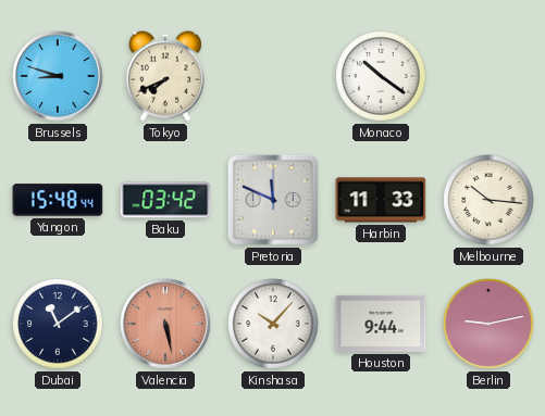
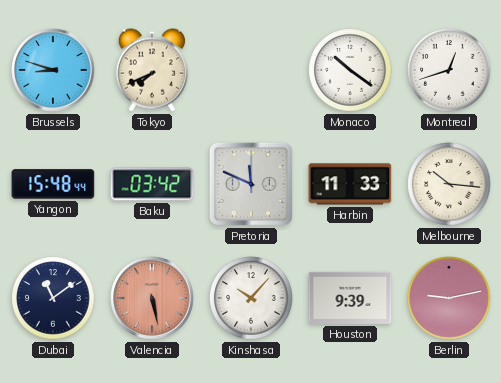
Montreal: none -> 12:42
Houston: 9:44 -> 9:39
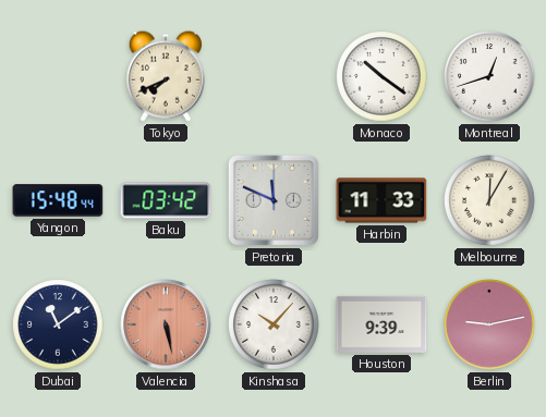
Brussels: 8:48 -> none
Melbourne: 10:16 -> 12:05
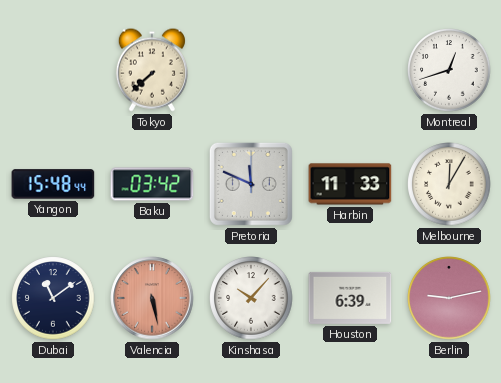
Tokyo: 7:41 -> 7:38
Monaco: 10:21 -> none
Houston: 9:39 -> 6:39
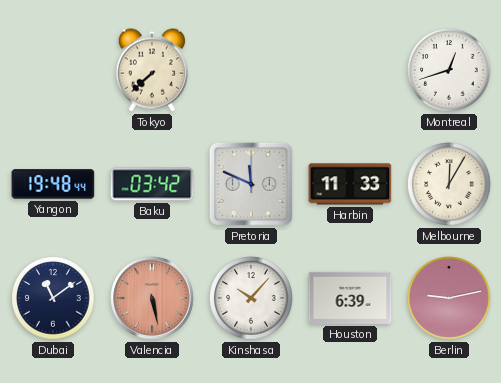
Yangon: 15:48 -> 19:48
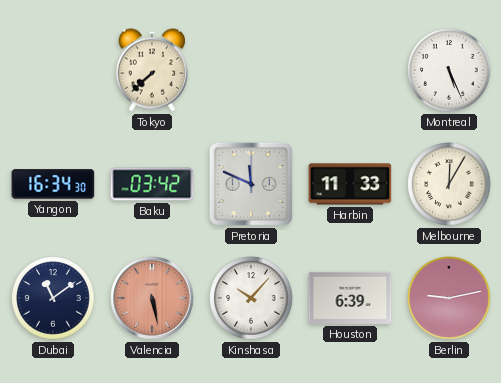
Montreal: 12:42 -> 5:26
Yangon: 19:48 -> 16:34
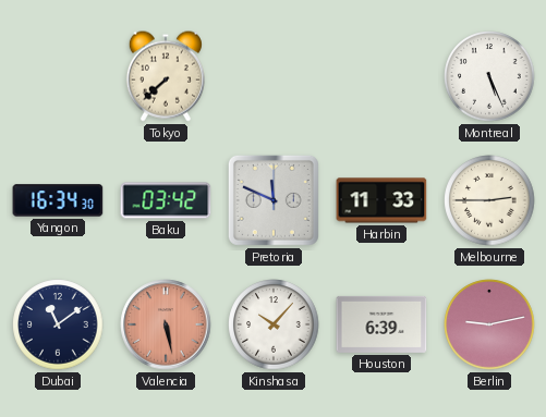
Melbourne: 12:05 -> 2:45
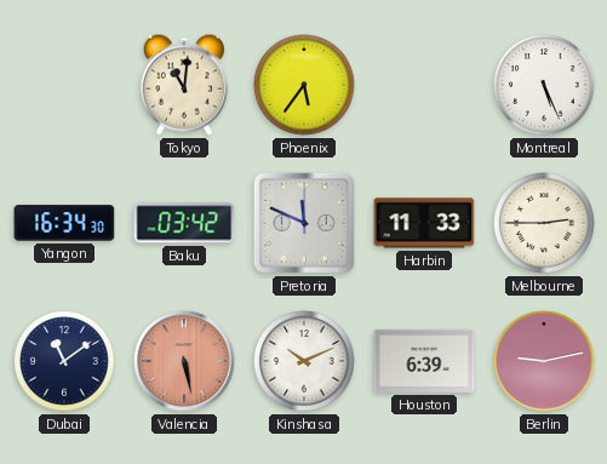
Tokyo: 7:38 -> 11:01
Phoenix: none -> 5:36
Kinshasa: 10:07 -> 10:11
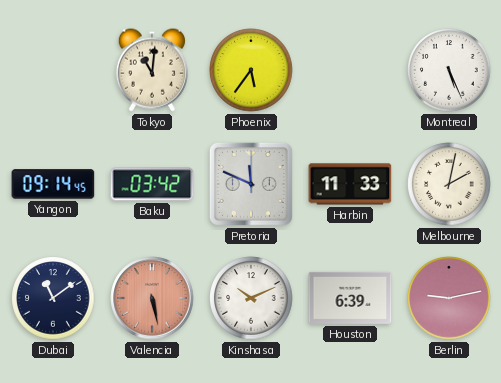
Yangon: 16:34 -> 09:14
Melbourne: 2:45 -> 2:02
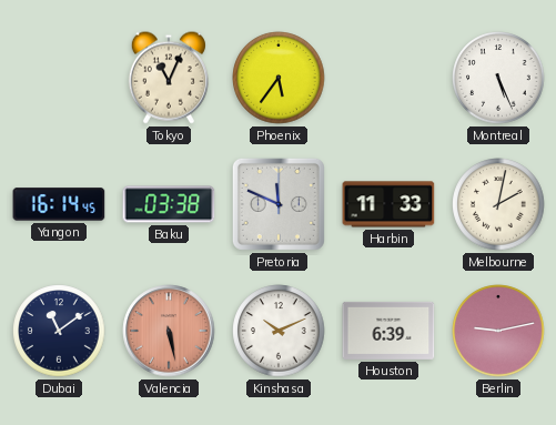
Tokyo: 11:01 -> 11:04
Yangon: 09:14 -> 16:14
Baku: 03:42 -> 03:38
